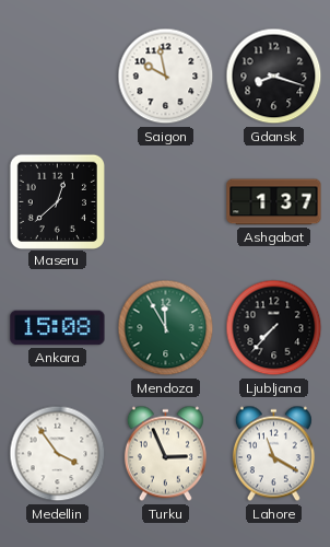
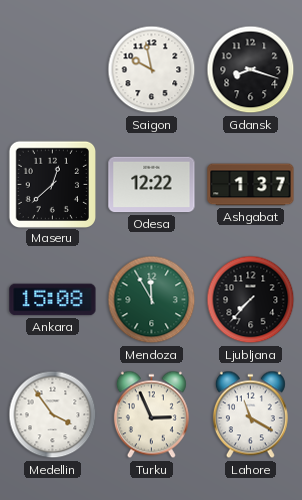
Odesa: none -> 12:22
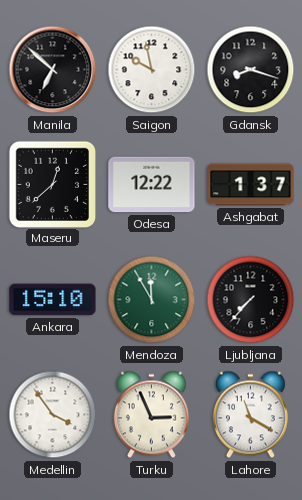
Manila: none -> 6:52
Ankara: 15:08 -> 15:10
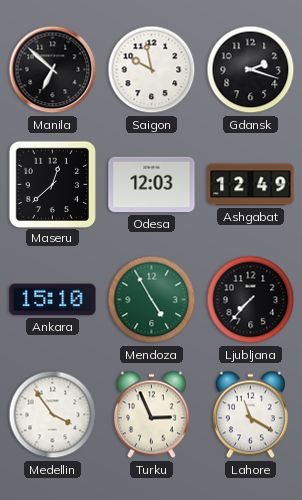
Gdansk: 8:18 -> 2:18
Odesa: 12:22 -> 12:03
Ashgabat: 1:37 -> 12:49
Mendoza: 11:55 -> 4:55
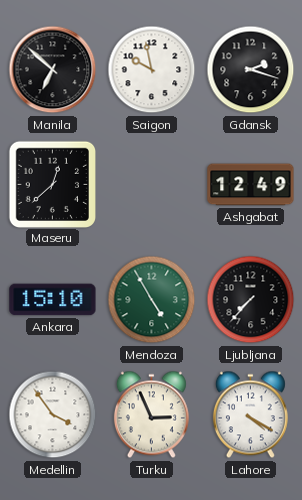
Odesa: 12:03 -> none
Lahore: 11:20 -> 4:20
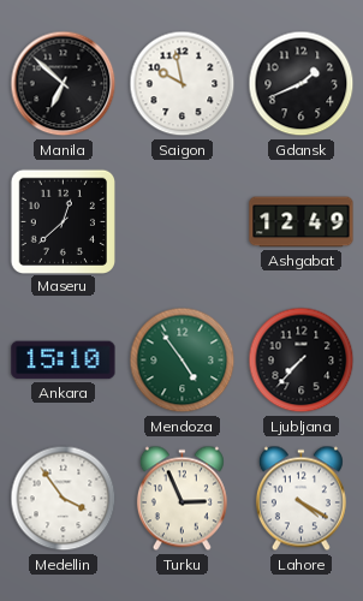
Gdansk: 2:18 -> 1:41
Mendoza: 4:55 -> 4:54
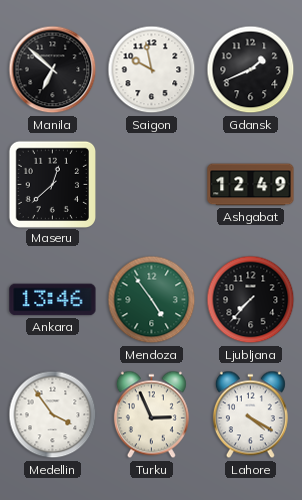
Ankara: 15:10 -> 13:46
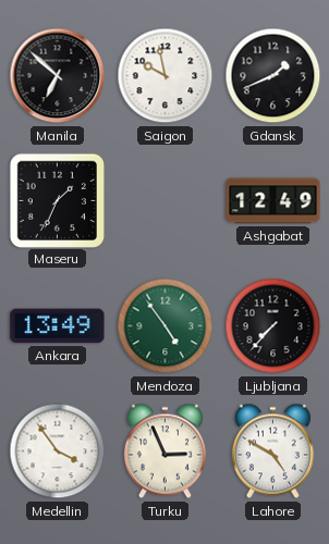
Maseru: 12:38 -> 1:34
Ankara: 13:46 -> 13:49
Lahore: 4:20 -> 4:50
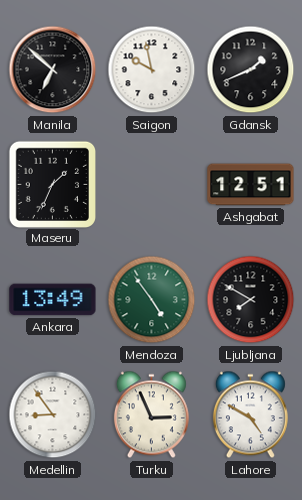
Ashgabat: 12:49 -> 12:51
Ljubljana: 7:37 -> 7:50
Medellin: 3:54 -> 8:54
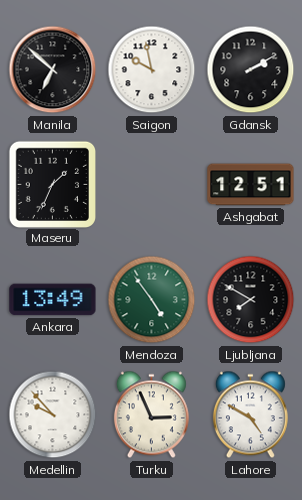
Gdansk: 1:41 -> 2:10
Medellin: 8:54 -> 9:53
